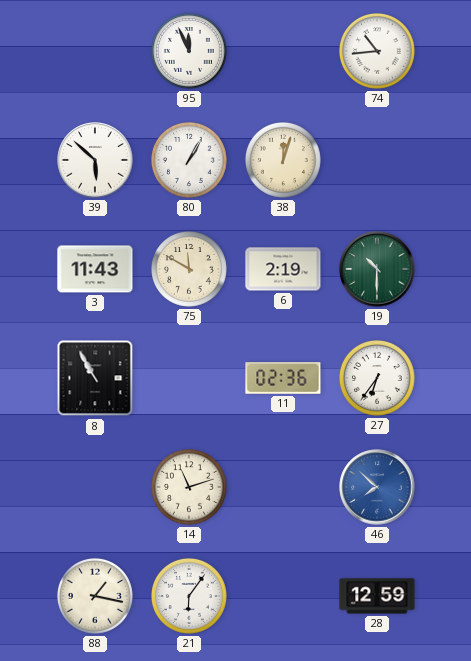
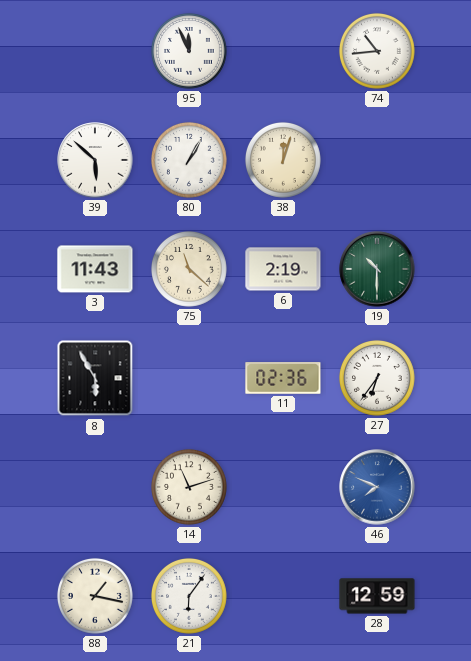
75: 11:50 -> 11:22
8: 10:55 -> 5:55
46: 7:52 -> 7:49
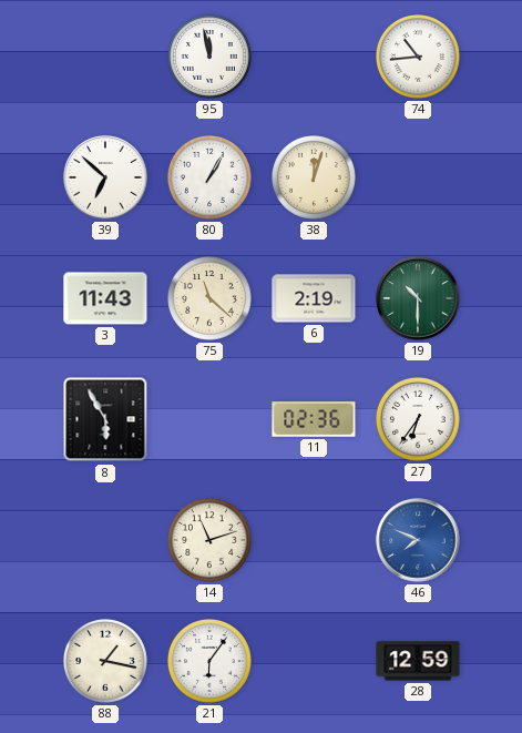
95: 11:56 -> 11:58
39: 5:52 -> 6:52
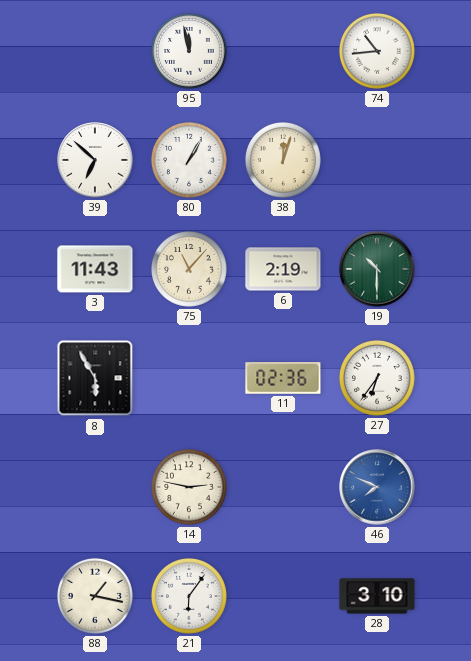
75: 11:22 -> 11:07
14: 11:12 -> 2:47
28: 12:59 -> 3:10
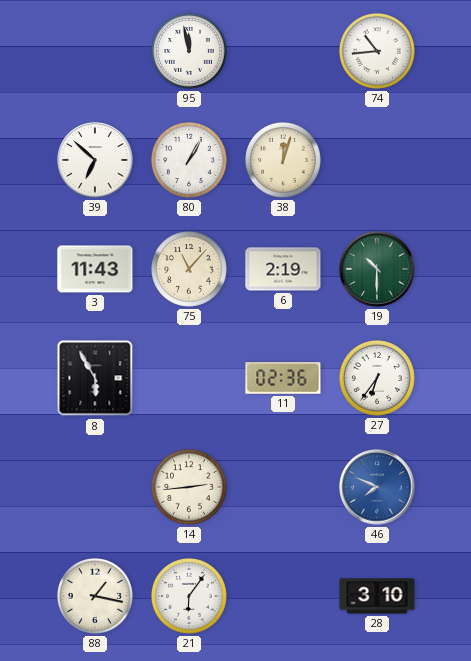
14: 2:47 -> 2:44
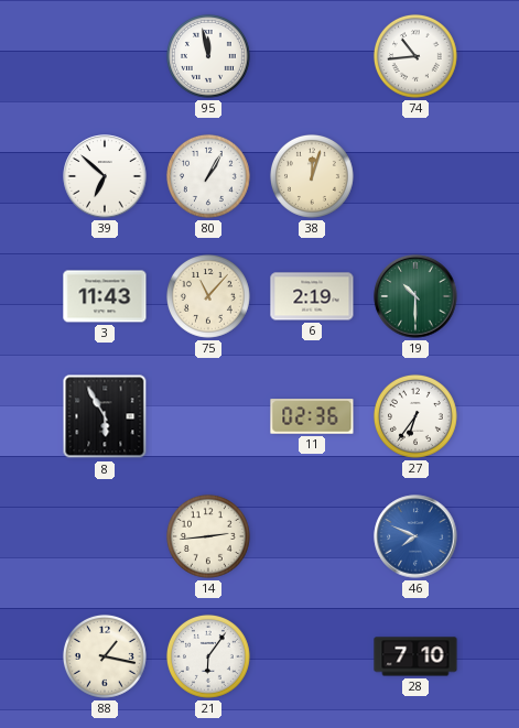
28: 3:10 -> 7:10
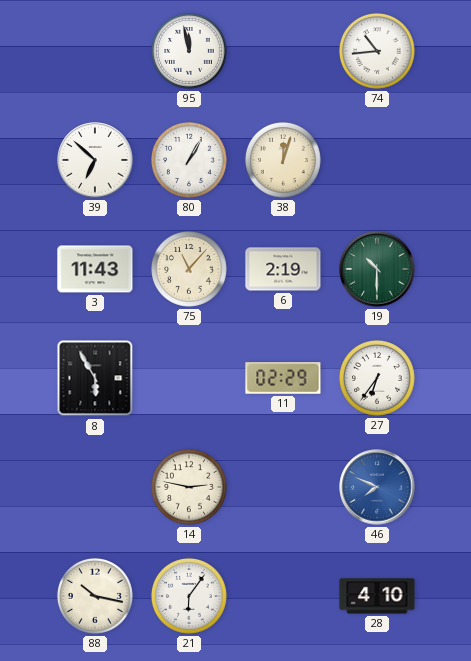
11: 02:36 -> 02:29
14: 2:44 -> 2:47
88: 1:17 -> 10:17
28: 7:10 -> 4:10
